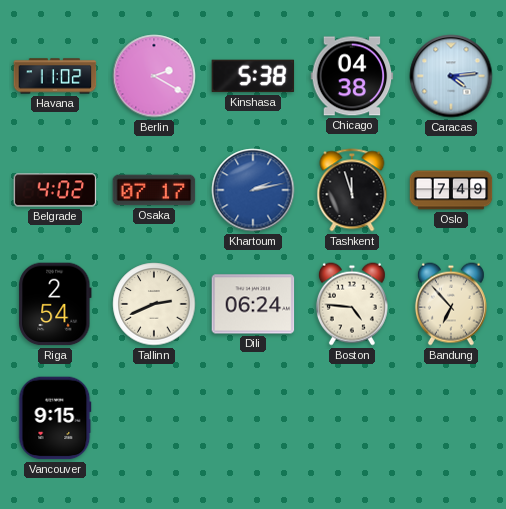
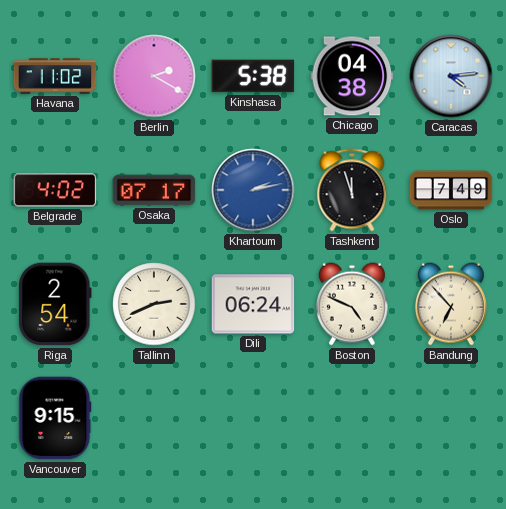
Boston: 4:46 -> 4:49
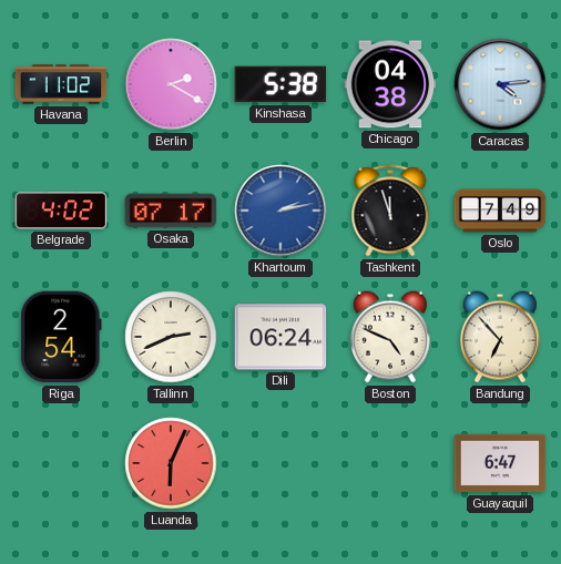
Vancouver: 9:15 -> none
Luanda: none -> 6:04
Guayaquil: none -> 6:47
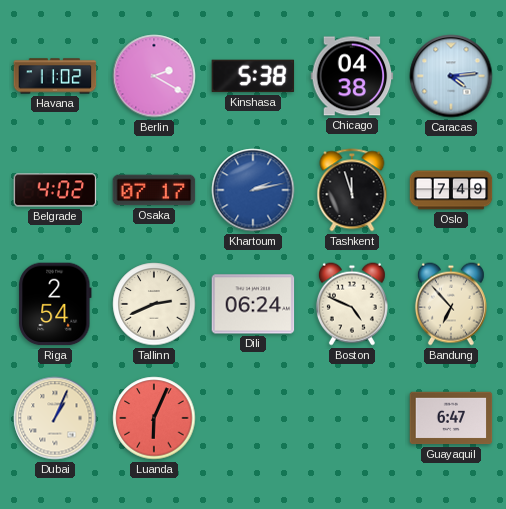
Dubai: none -> 1:04
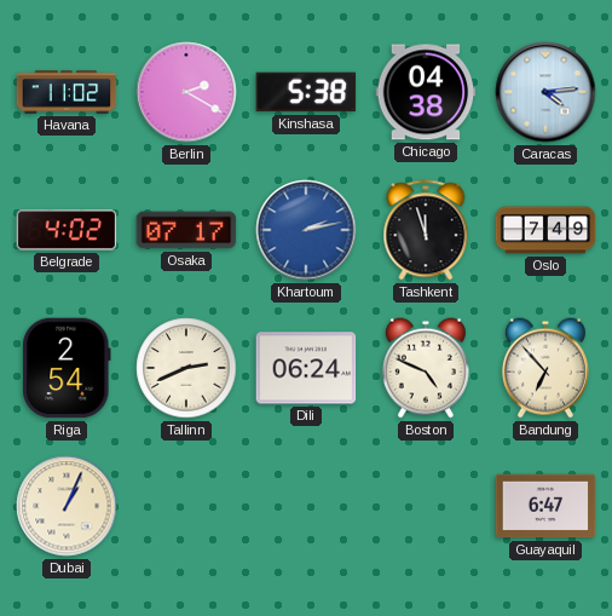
Luanda: 6:04 -> none
